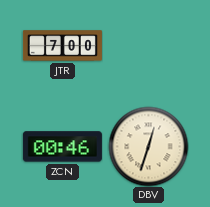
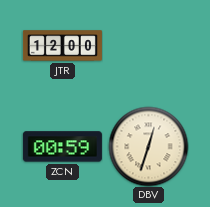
JTR: 7:00 -> 12:00
ZCN: 00:46 -> 00:59
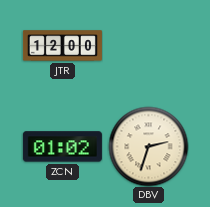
ZCN: 00:59 -> 01:02
DBV: 12:33 -> 2:33
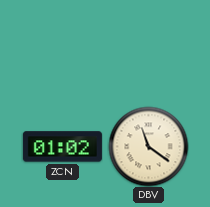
JTR: 12:00 -> none
DBV: 2:33 -> 11:21
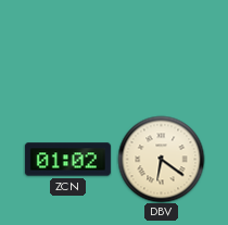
DBV: 11:21 -> 6:21
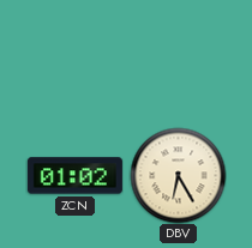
DBV: 6:21 -> 6:25
